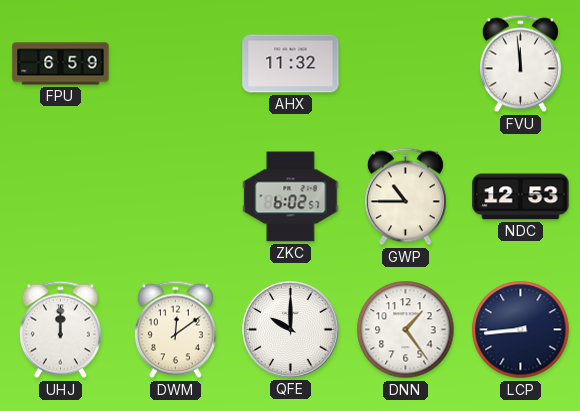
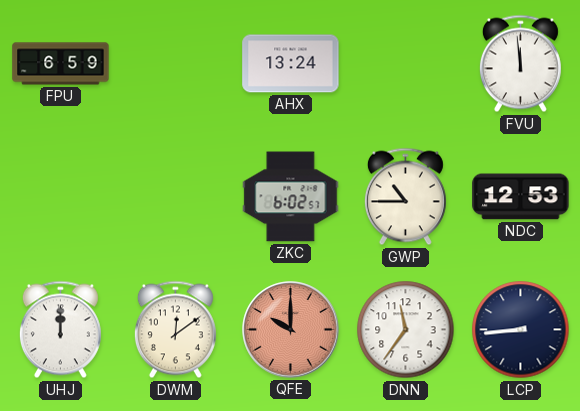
AHX: 11:32 -> 13:24
QFE dial: white -> salmon
DNN: 1:24 -> 11:36
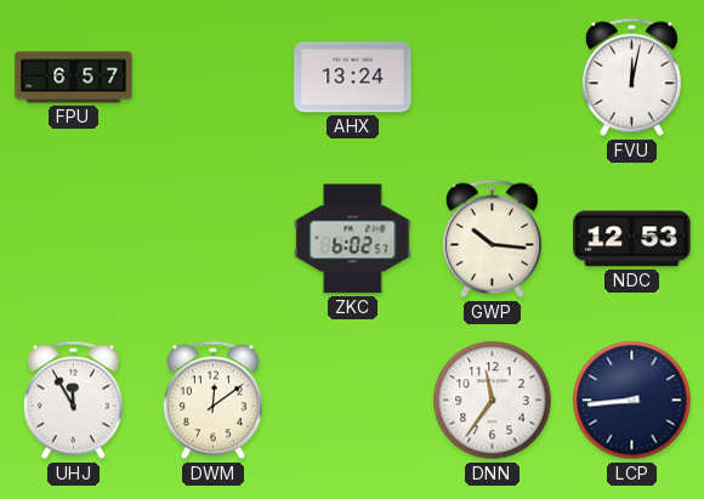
FPU: 6:59 -> 6:57
FVU: 11:59 -> 12:02
GWP: 10:45 -> 10:16
UHJ: 12:00 -> 11:55
QFE: 10:00 -> none
